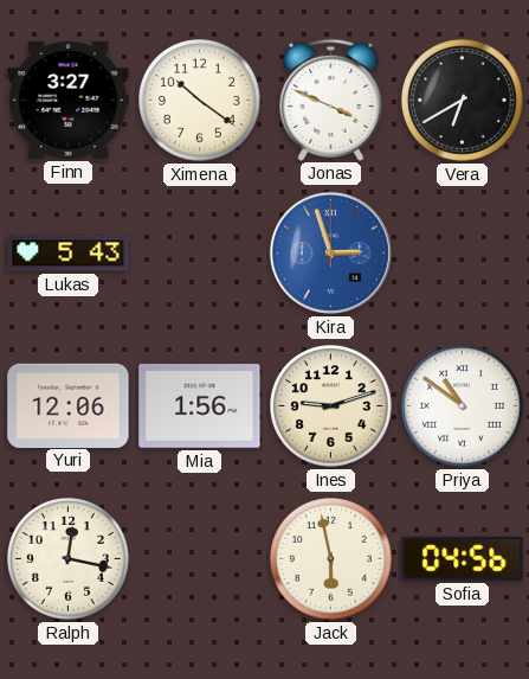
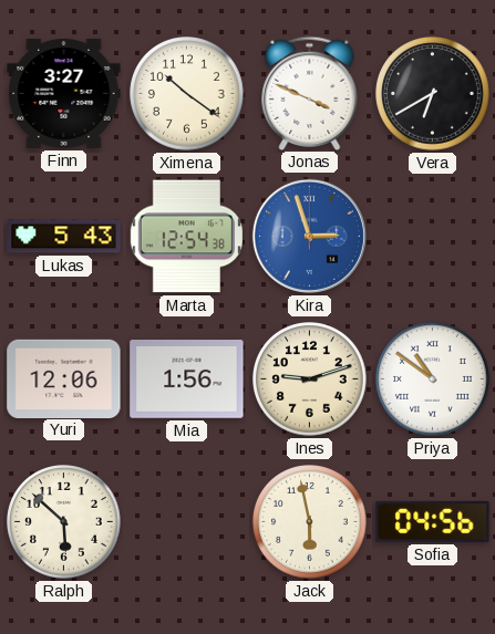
Marta: none -> 12:54
Ralph: 12:17 -> 5:52
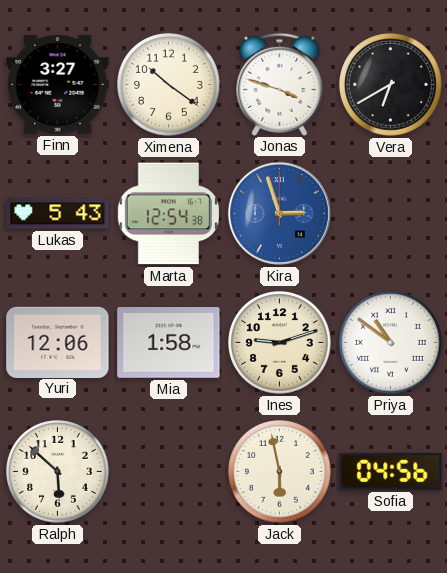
Jonas: 3:49 -> 3:48
Mia: 1:56 -> 1:58
